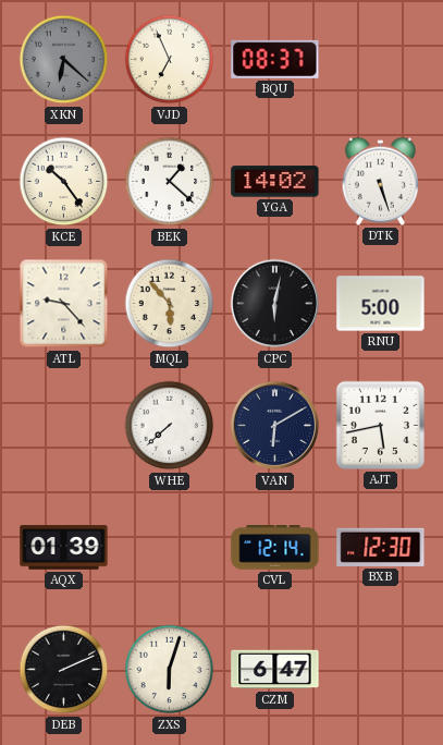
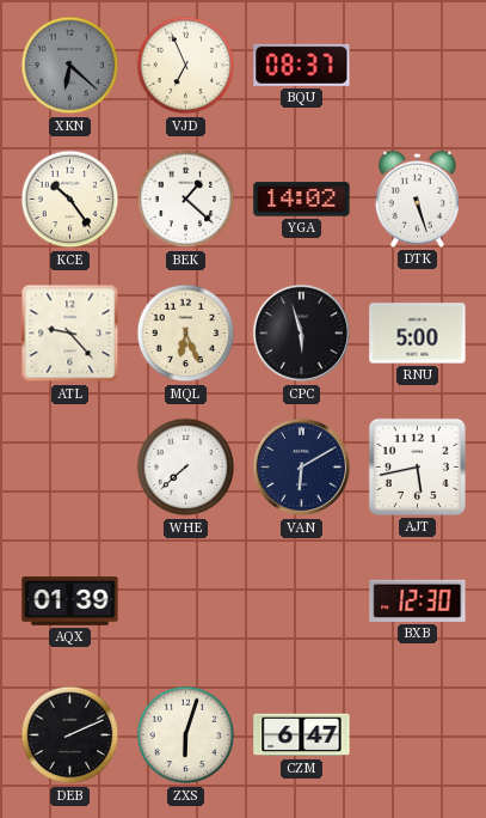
MQL: 5:53 -> 6:26
CPC: 6:02 -> 5:57
CVL: 12:14 -> none
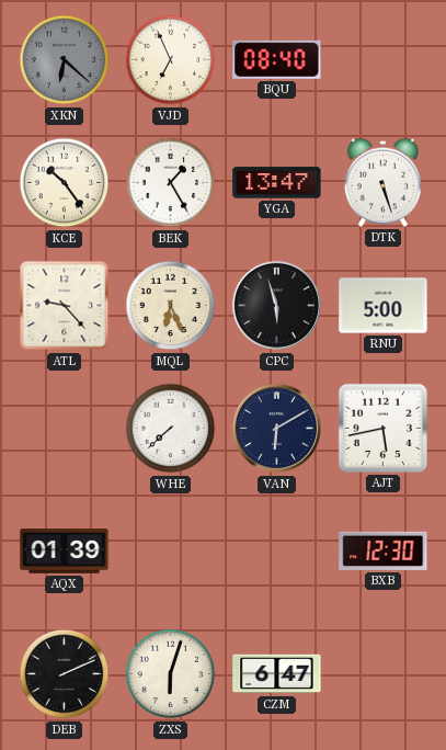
BQU: 08:37 -> 08:40
BEK: 1:22 -> 1:25
YGA: 14:02 -> 13:47
